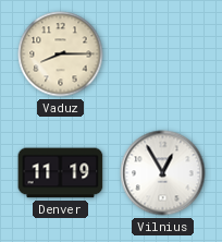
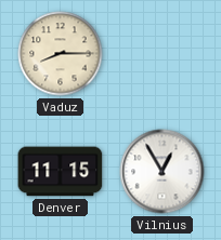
Denver: 11:19 -> 11:15
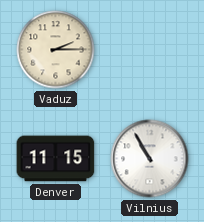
Vaduz: 8:15 -> 2:15
Vilnius: 12:55 -> 10:55
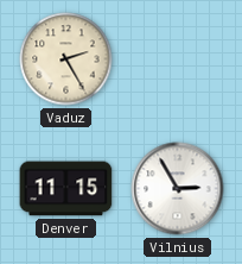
Vaduz: 2:15 -> 2:25
Vilnius: 10:55 -> 2:55
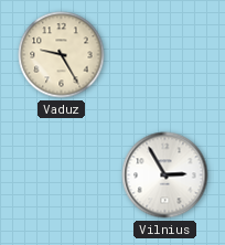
Vaduz: 2:25 -> 9:25
Denver: 11:15 -> none
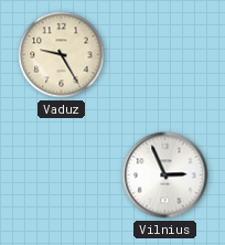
Vilnius: 2:55 -> 2:56
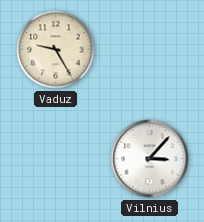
Vilnius: 2:56 -> 3:07
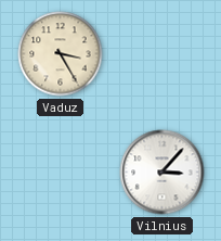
Vaduz: 9:25 -> 3:25
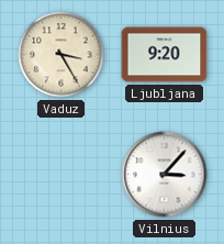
Ljubljana: none -> 9:20
